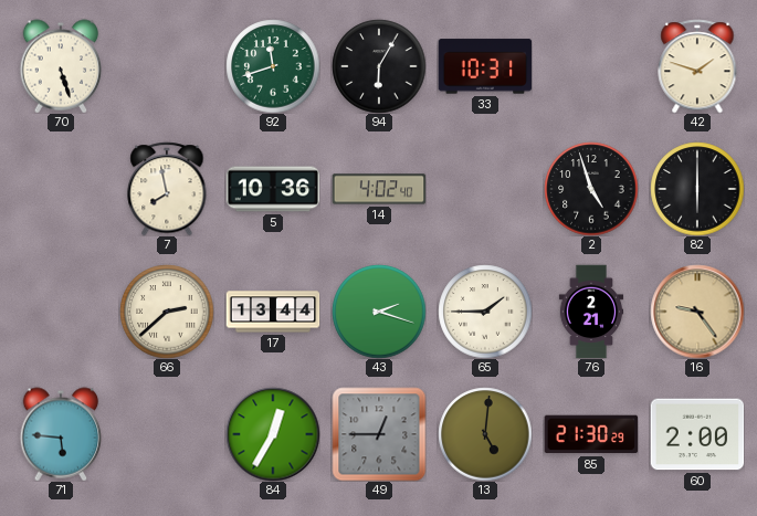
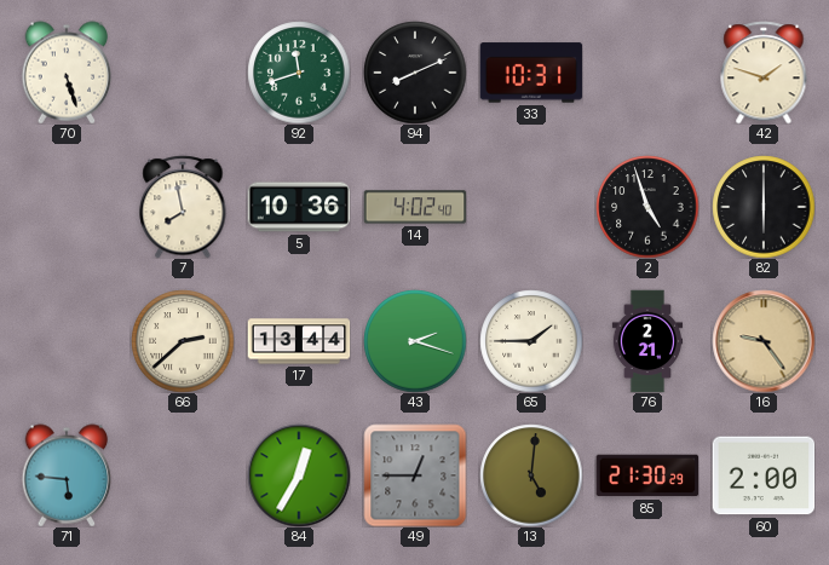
94: 6:05 -> 8:11
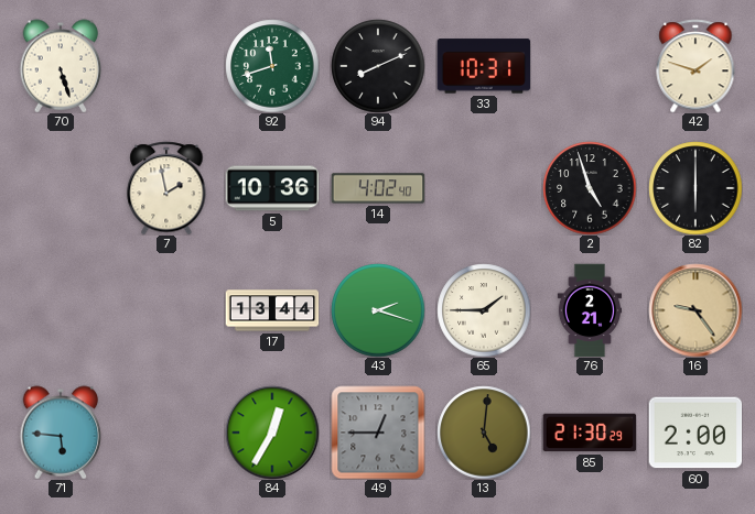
7: 7:58 -> 1:58
66: 2:38 -> none
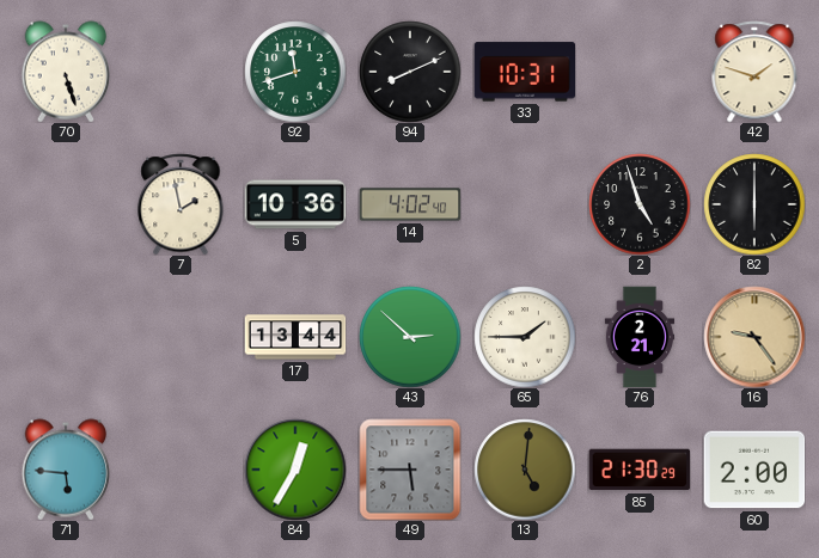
43: 2:18 -> 2:52
49: 12:45 -> 5:45
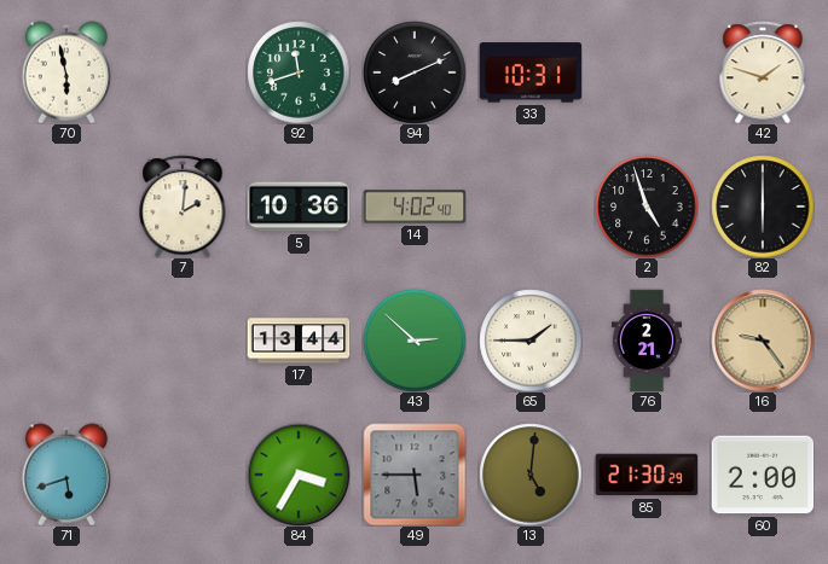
70: 5:27 -> 5:58
7: 1:58 -> 2:01
71: 5:46 -> 5:42
84: 12:35 -> 3:35
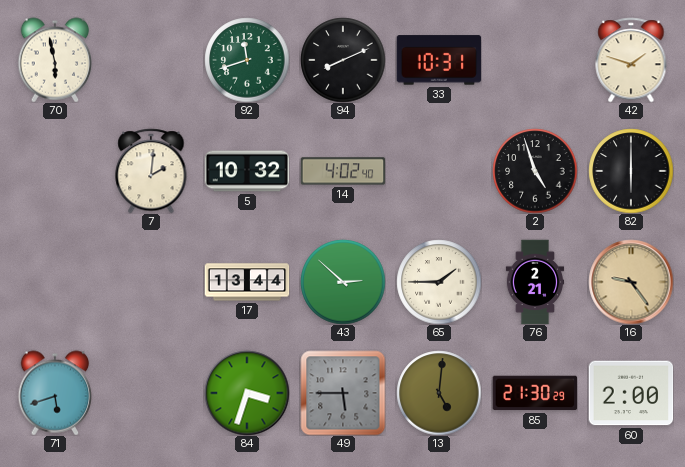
5: 10:36 -> 10:32
84: 3:35 -> 3:33
